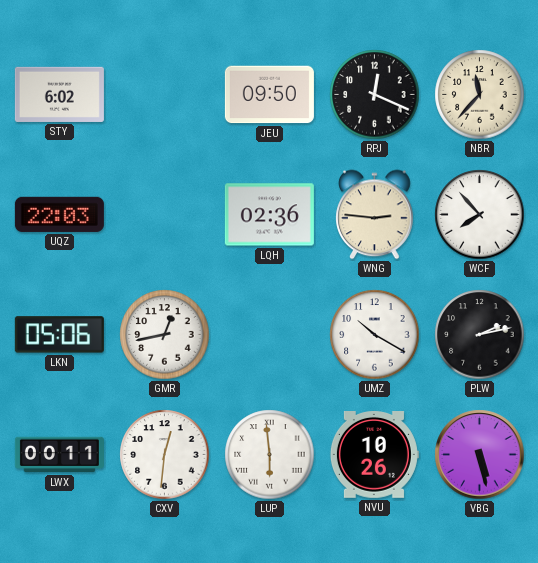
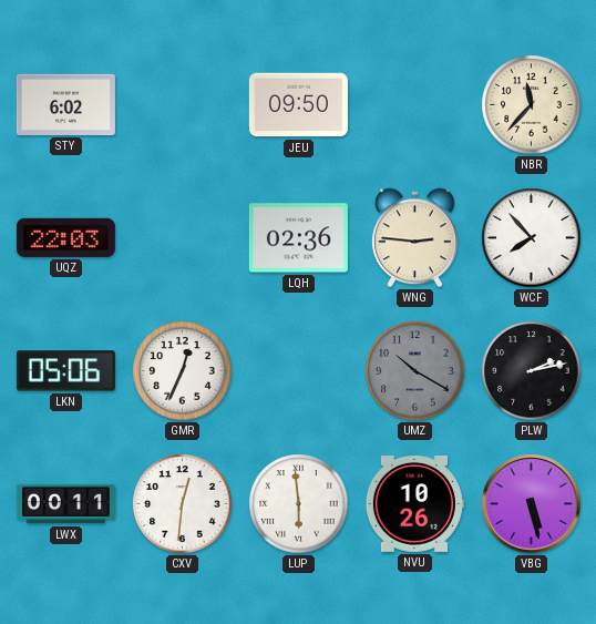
RPJ: 12:19 -> none
GMR: 12:43 -> 12:34
UMZ dial: white -> grey
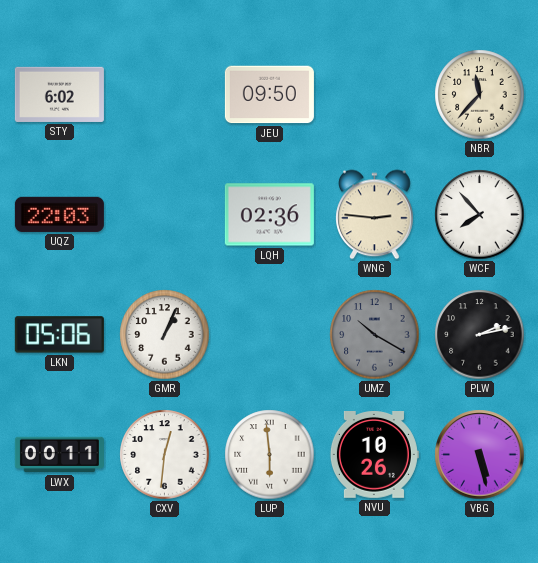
GMR: 12:34 -> 1:04
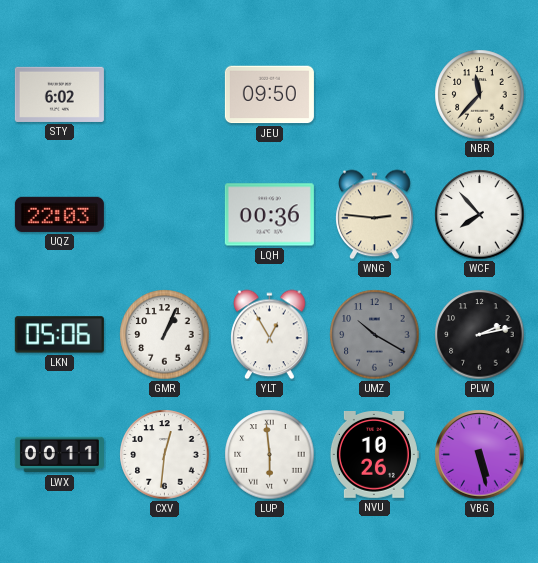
LQH: 02:36 -> 00:36
YLT: none -> 12:55
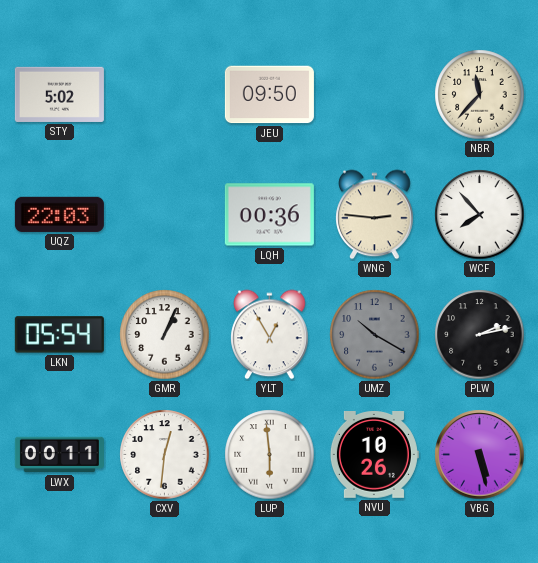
STY: 6:02 -> 5:02
LKN: 05:06 -> 05:54
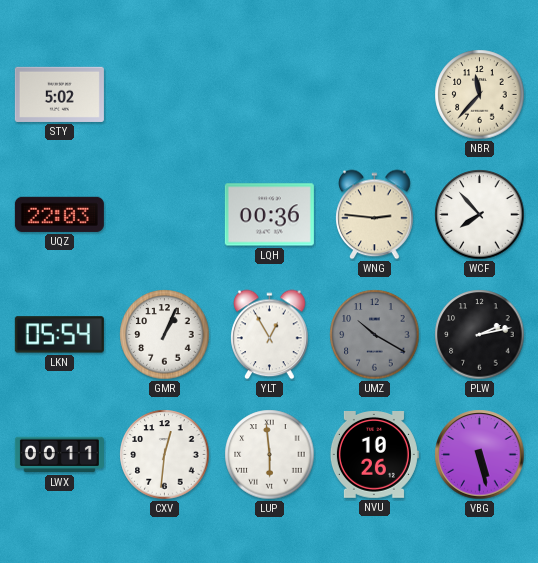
JEU: 09:50 -> none
